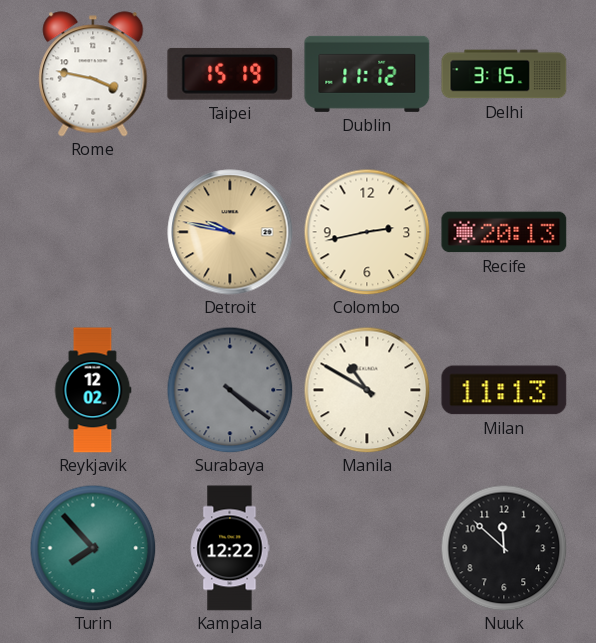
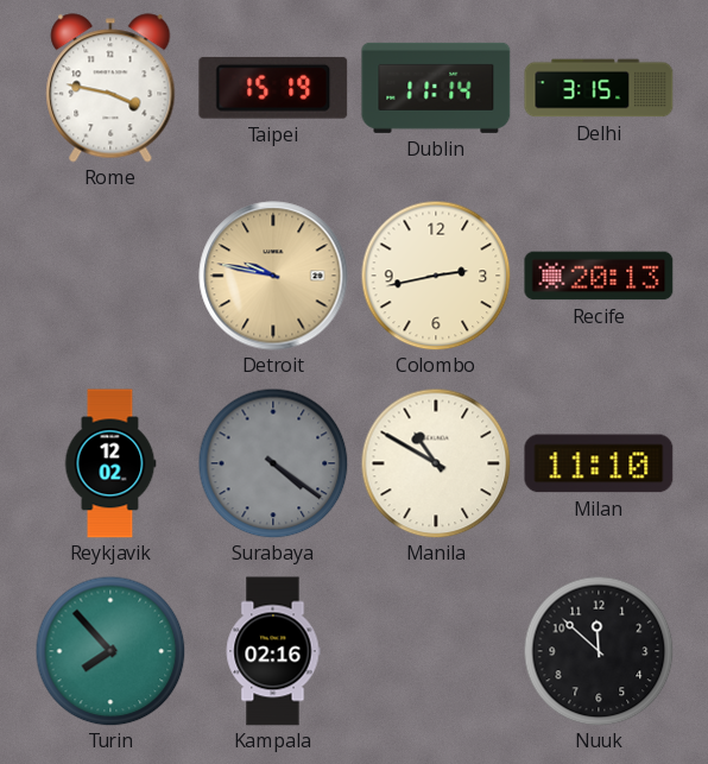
Dublin: 11:12 -> 11:14
Milan: 11:13 -> 11:10
Kampala: 12:22 -> 02:16
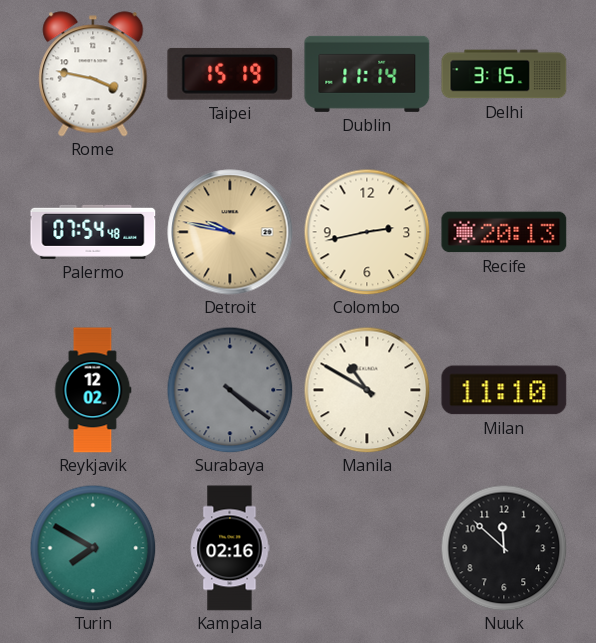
Palermo: none -> 07:54
Turin: 7:53 -> 7:50
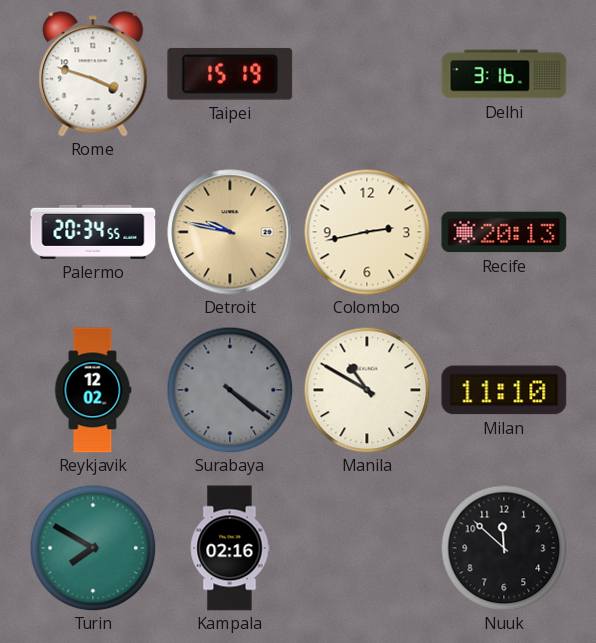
Rome: 3:47 -> 3:48
Dublin: 11:14 -> none
Delhi: 3:15 -> 3:16
Palermo: 07:54 -> 20:34
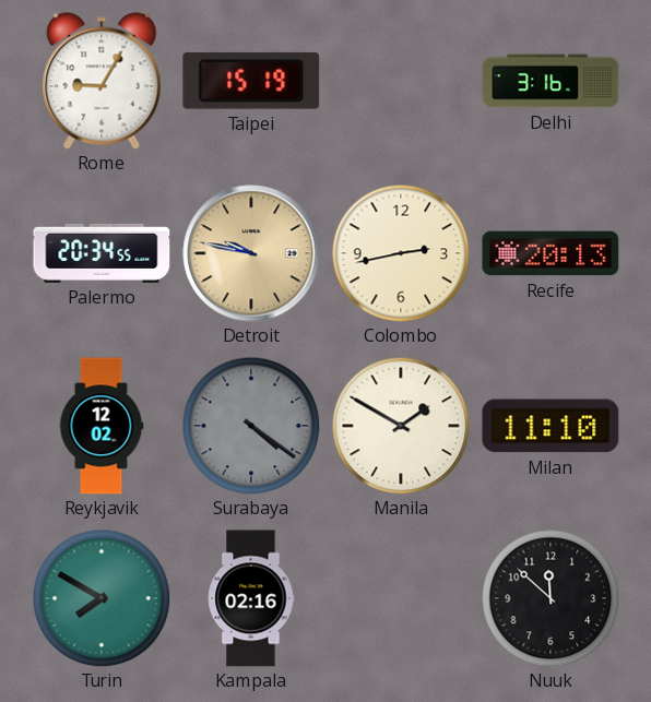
Rome: 3:48 -> 9:05
Manila: 10:50 -> 1:50
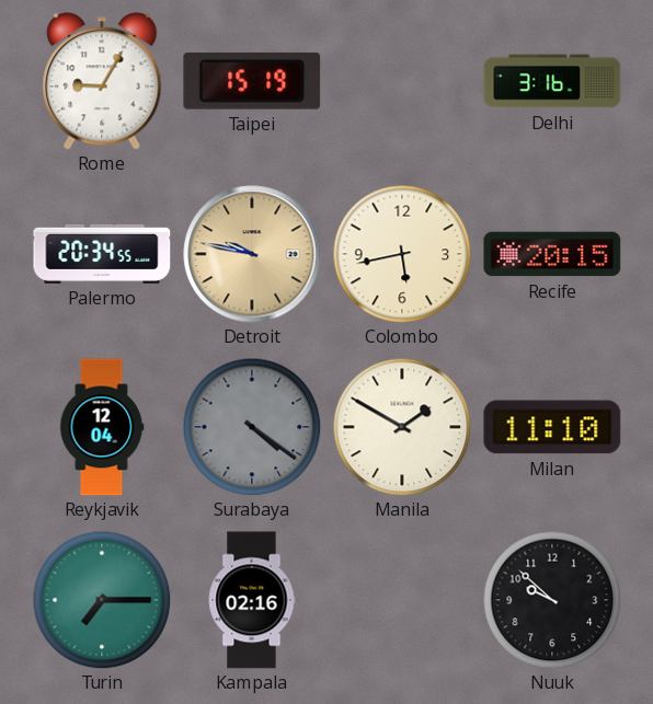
Colombo: 2:43 -> 5:43
Recife: 20:13 -> 20:15
Reykjavik: 12:02 -> 12:04
Turin: 7:50 -> 7:15
Nuuk: 11:52 -> 9:52
